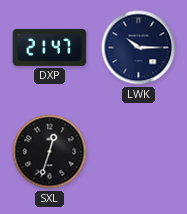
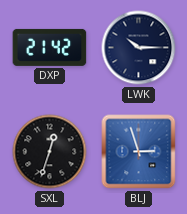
DXP: 21:47 -> 21:42
BLJ: none -> 2:57
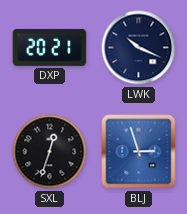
DXP: 21:42 -> 20:21
LWK: 10:15 -> 10:19
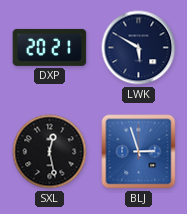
LWK: 10:19 -> 5:50
SXL: 12:33 -> 12:28
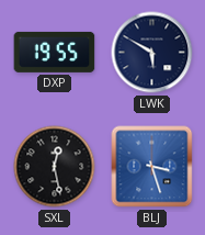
DXP: 20:21 -> 19:55
BLJ: 2:57 -> 3:27
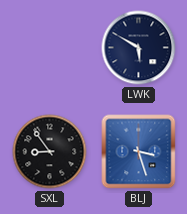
DXP: 19:55 -> none
SXL: 12:28 -> 8:54
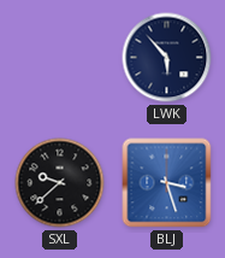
LWK: 5:50 -> 5:53
SXL: 8:54 -> 9:38
